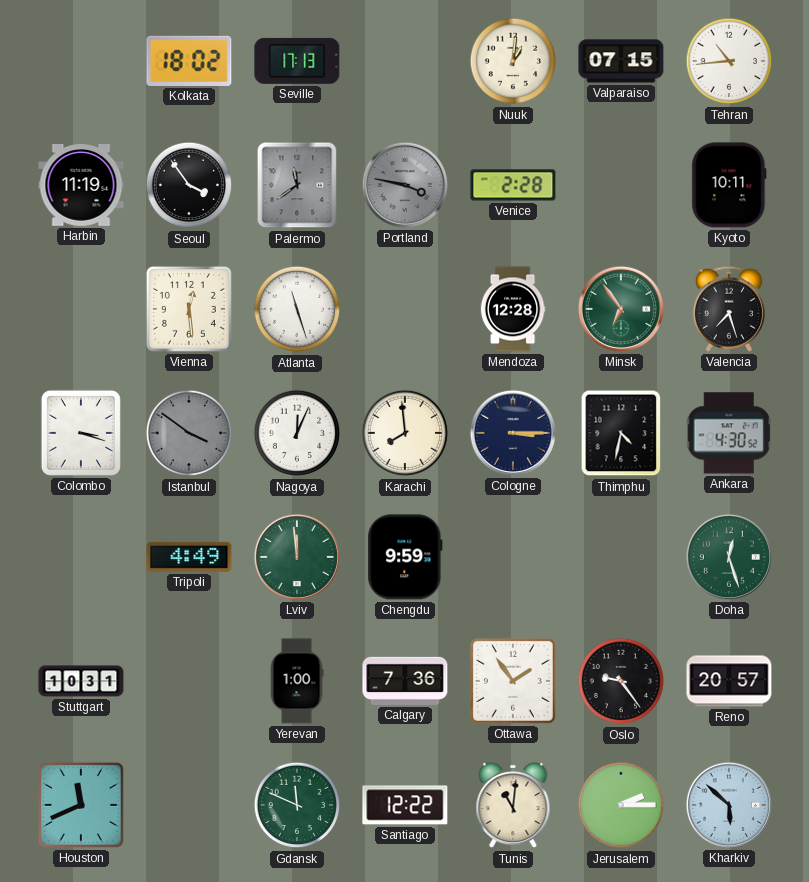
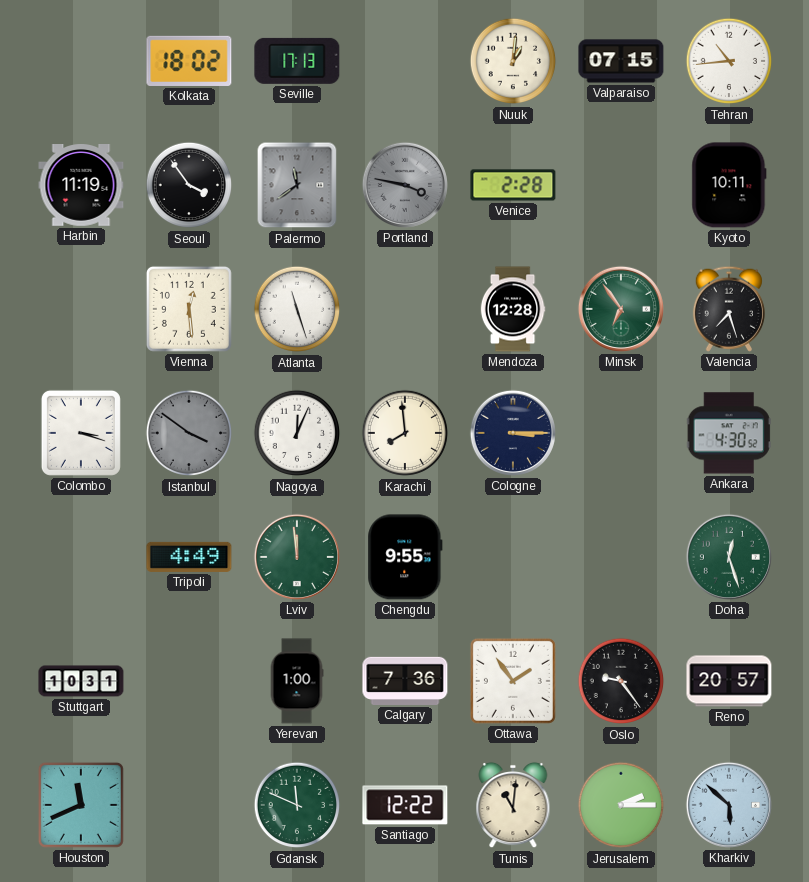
Thimphu: 4:32 -> none
Chengdu: 9:59 -> 9:55
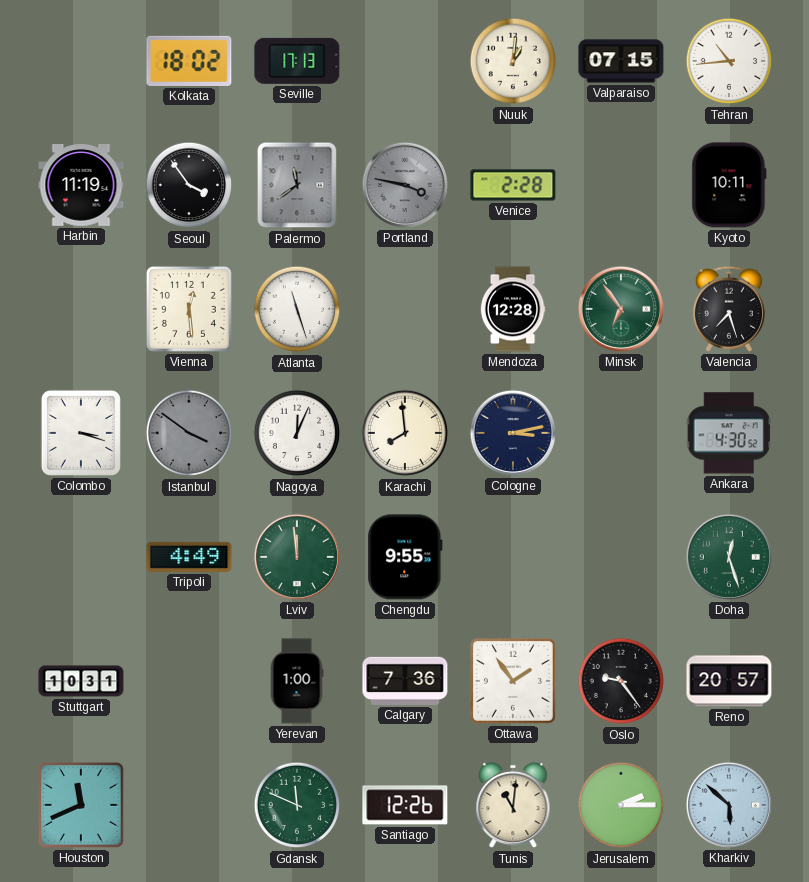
Cologne: 3:15 -> 3:13
Santiago: 12:22 -> 12:26
